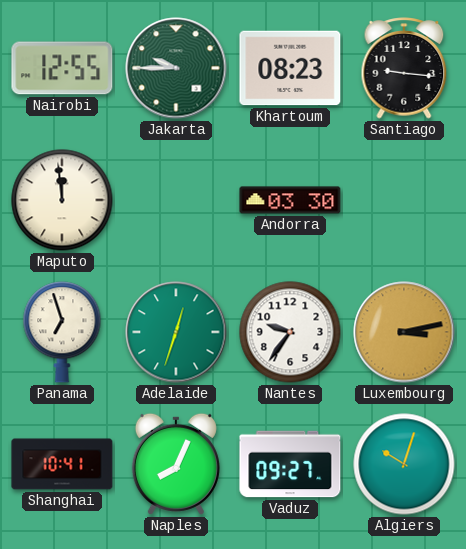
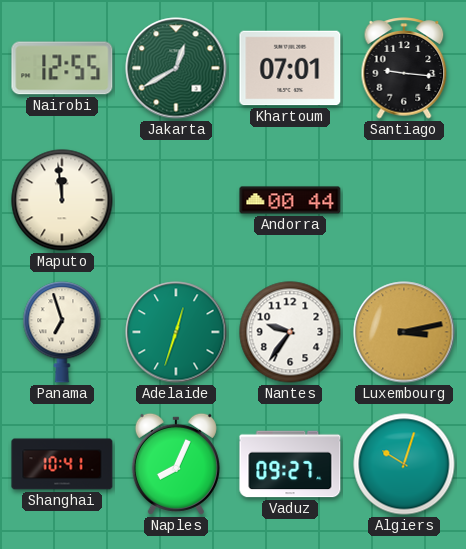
Jakarta: 9:45 -> 12:40
Khartoum: 08:23 -> 07:01
Andorra: 03:30 -> 00:44
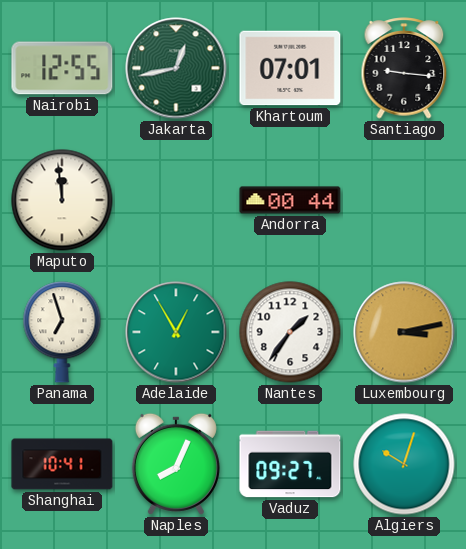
Jakarta: 12:40 -> 12:43
Adelaide: 12:33 -> 12:55
Nantes: 9:36 -> 1:36
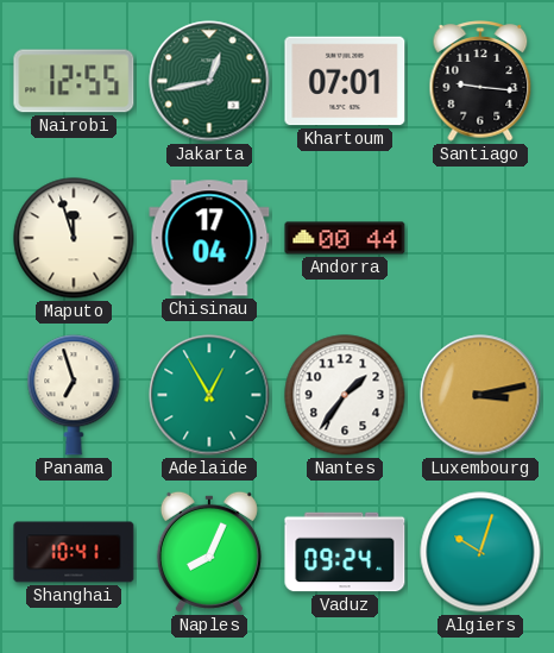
Maputo: 11:59 -> 11:57
Chisinau: none -> 17:04
Vaduz: 09:27 -> 09:24
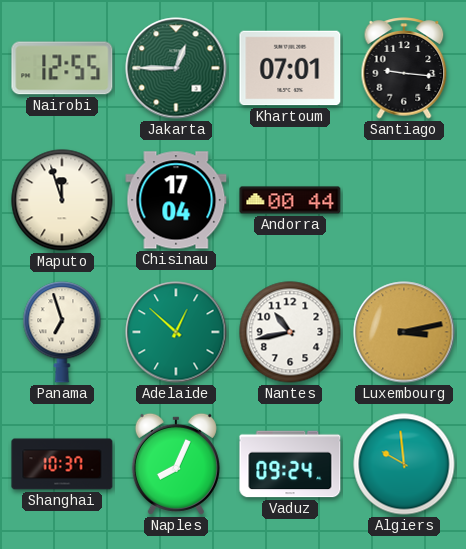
Jakarta: 12:43 -> 12:45
Adelaide: 12:55 -> 12:52
Nantes: 1:36 -> 10:43
Shanghai: 10:41 -> 10:37
Algiers: 10:03 -> 9:59
